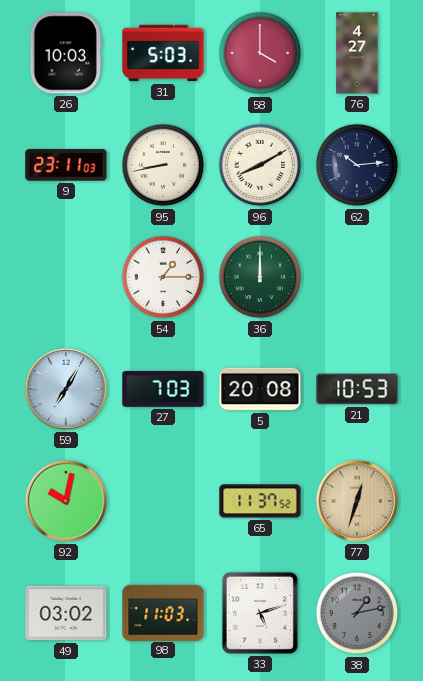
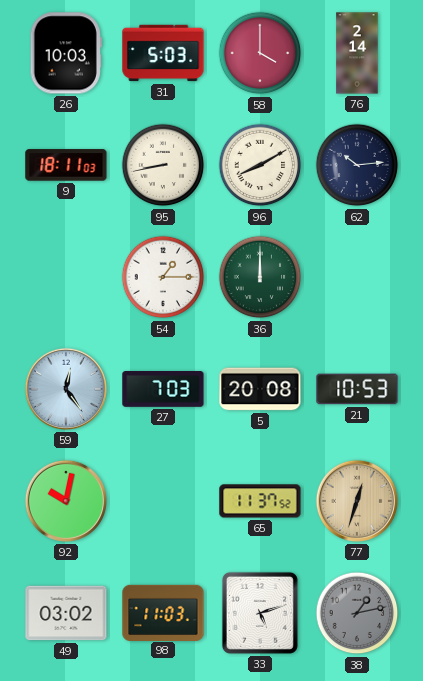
76: 4:27 -> 2:14
9: 23:11 -> 18:11
59: 7:05 -> 12:24
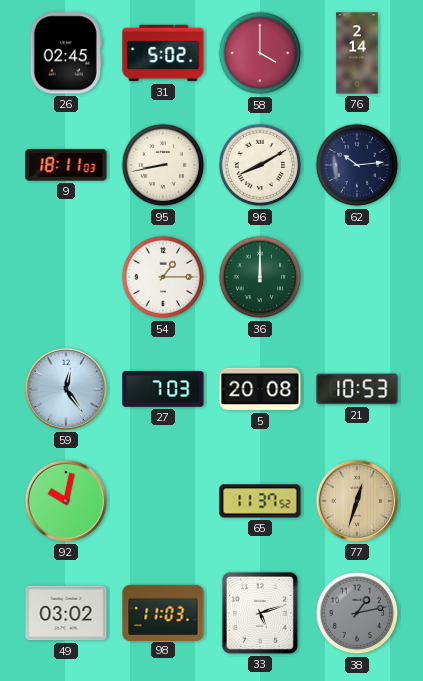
26: 10:03 -> 02:45
31: 5:03 -> 5:02
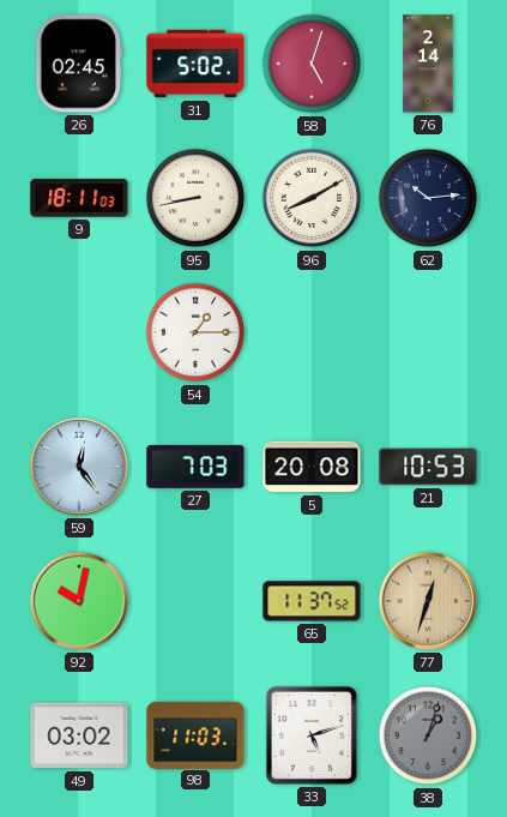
58: 4:00 -> 5:03
36: 12:00 -> none
38: 1:13 -> 1:03
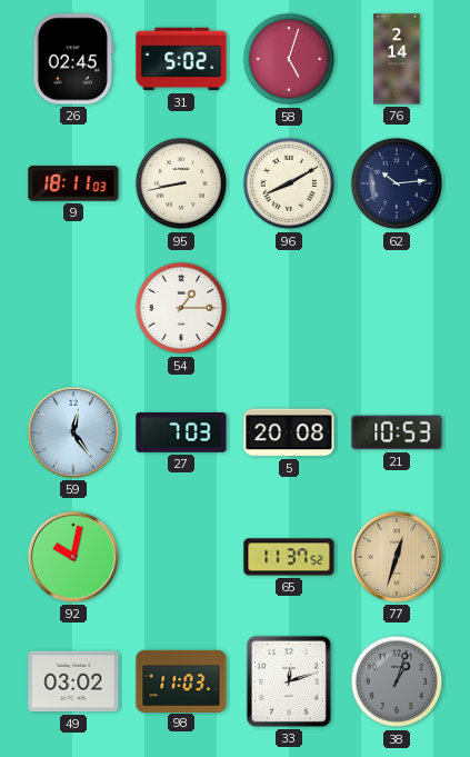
33: 5:12 -> 12:12
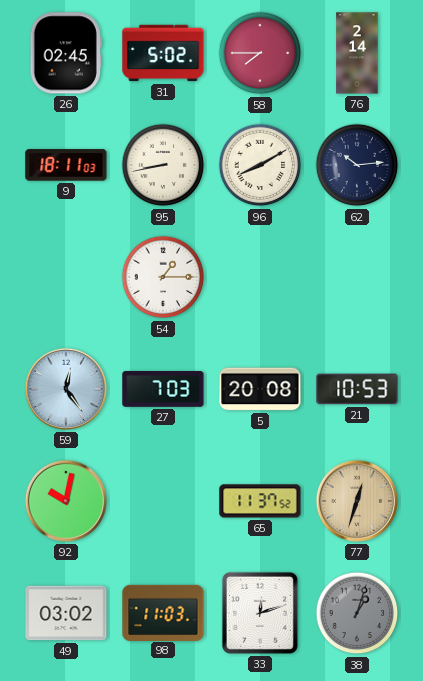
58: 5:03 -> 7:45
